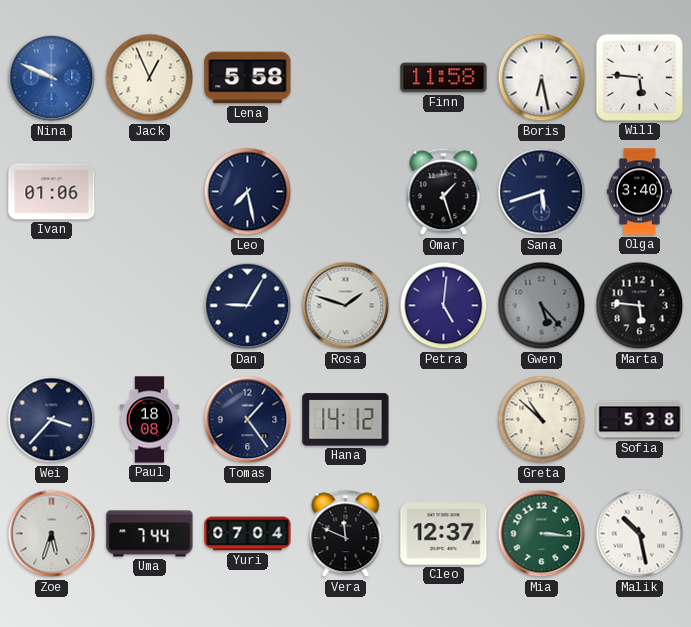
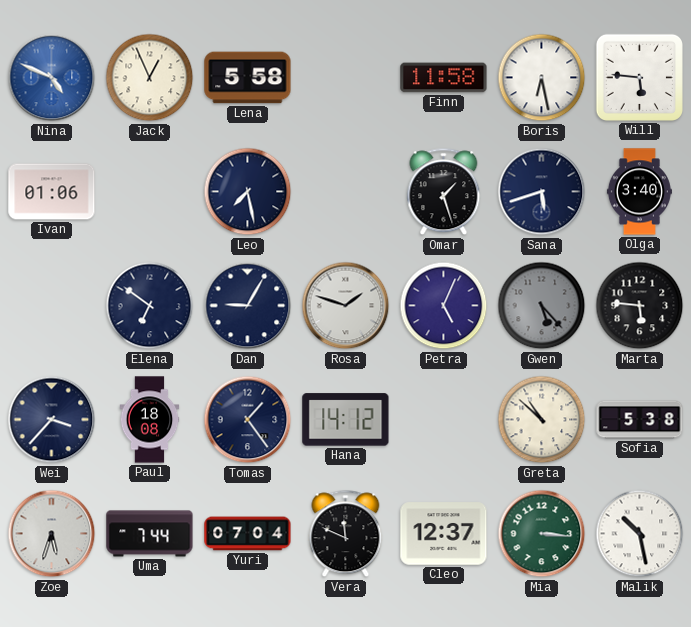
Nina: 9:49 -> 4:49
Elena: none -> 6:51
Petra: 5:01 -> 5:04
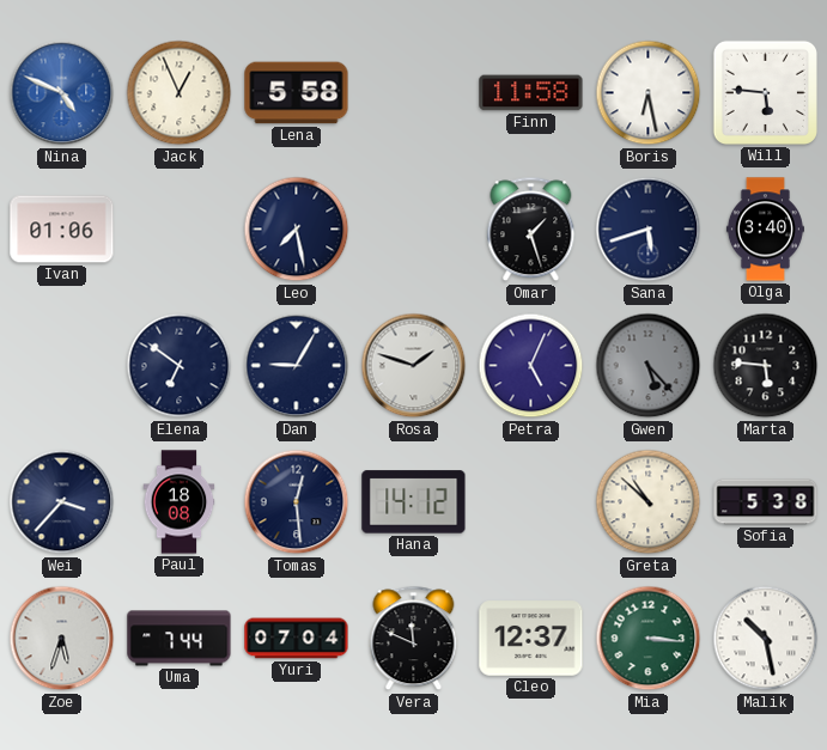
Tomas: 1:24 -> 12:29
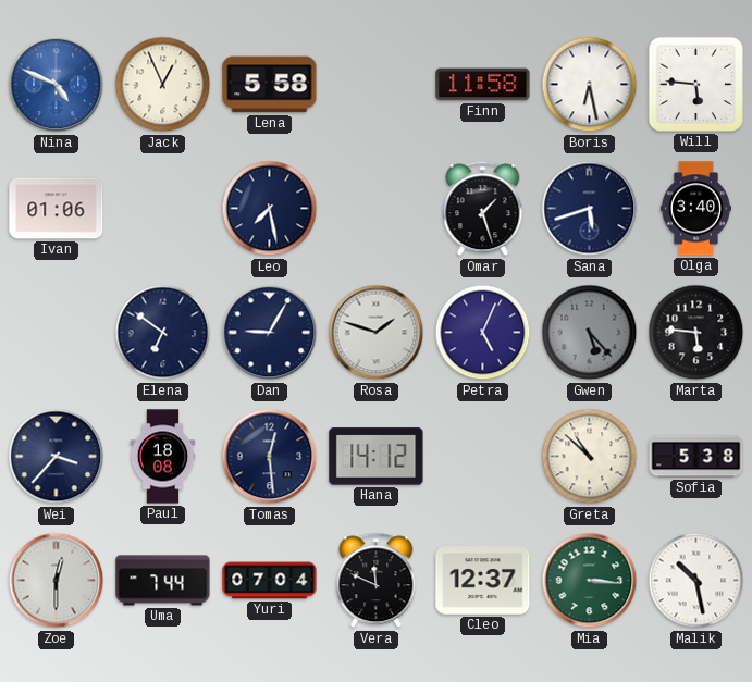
Zoe: 5:33 -> 12:30
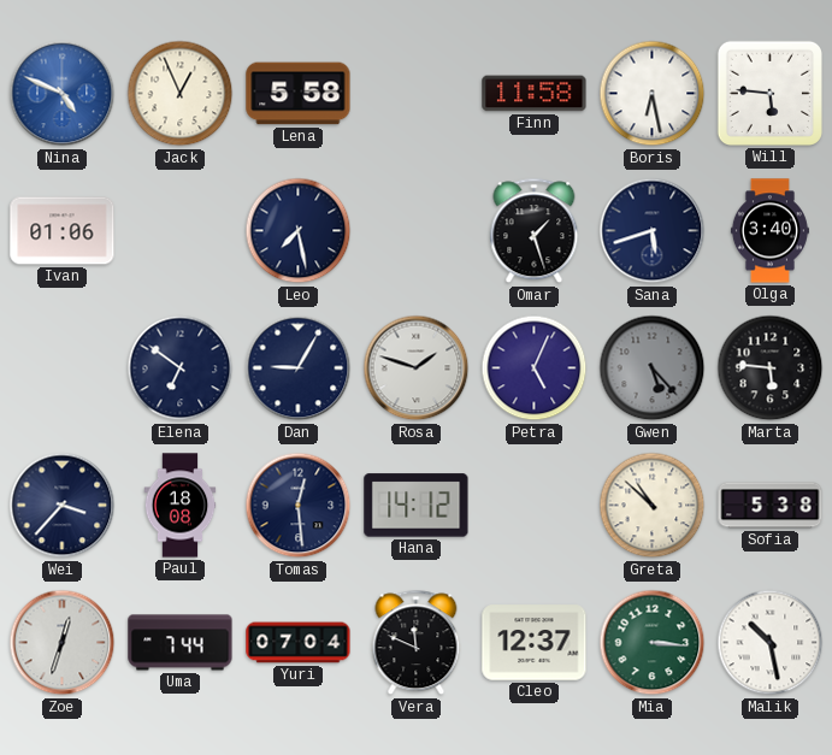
Zoe: 12:30 -> 12:33
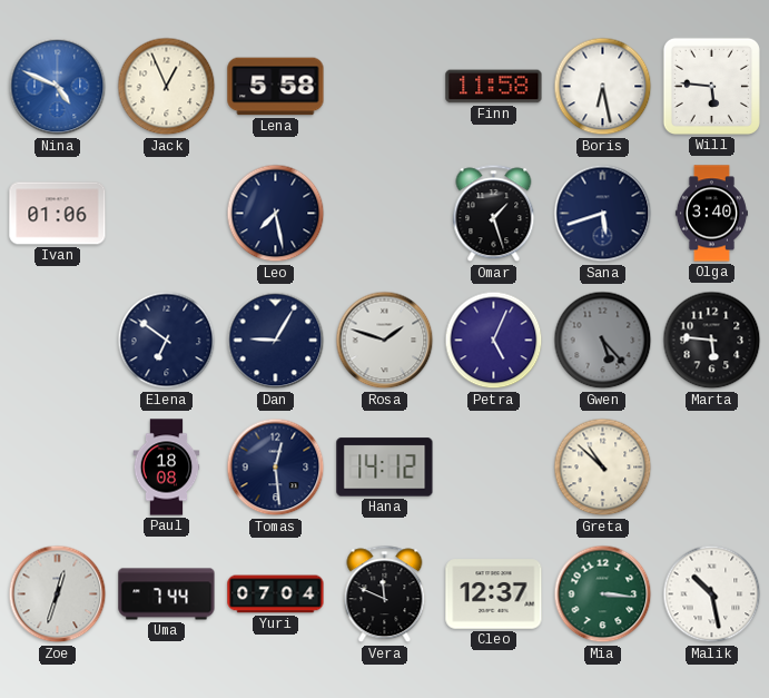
Wei: 3:37 -> none
Sofia: 5:38 -> none
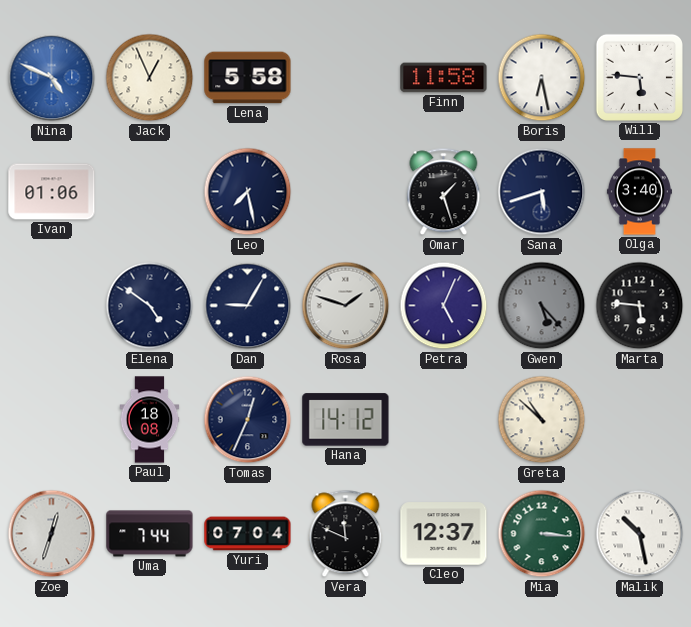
Elena: 6:51 -> 4:51
Tomas: 12:29 -> 12:34
